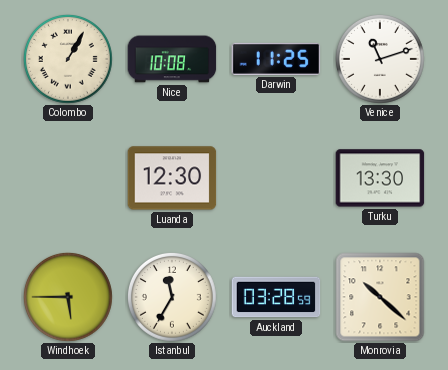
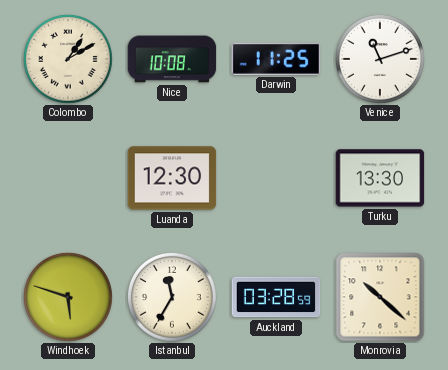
Colombo: 1:05 -> 1:10
Windhoek: 5:45 -> 5:48
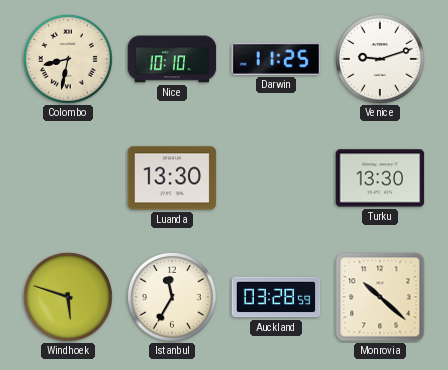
Colombo: 1:10 -> 8:32
Nice: 10:08 -> 10:10
Venice: 11:12 -> 9:12
Luanda: 12:30 -> 13:30
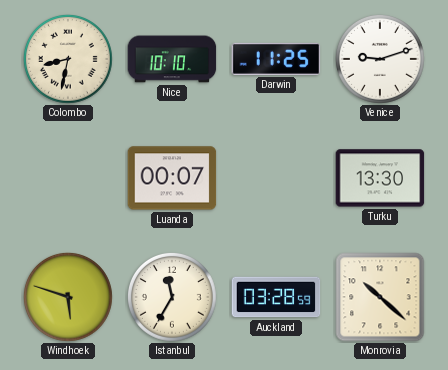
Luanda: 13:30 -> 00:07
